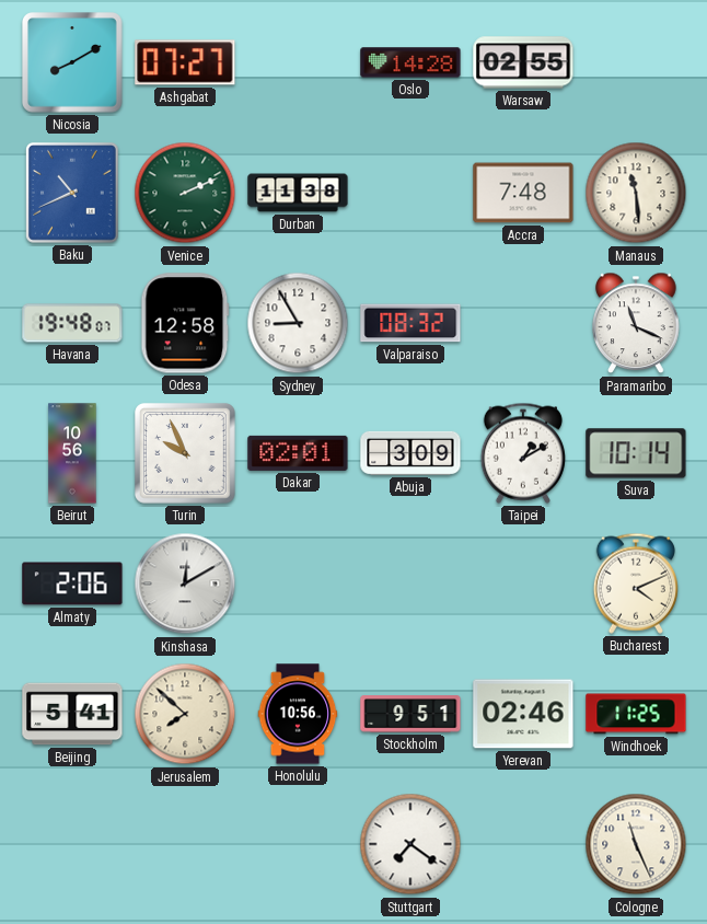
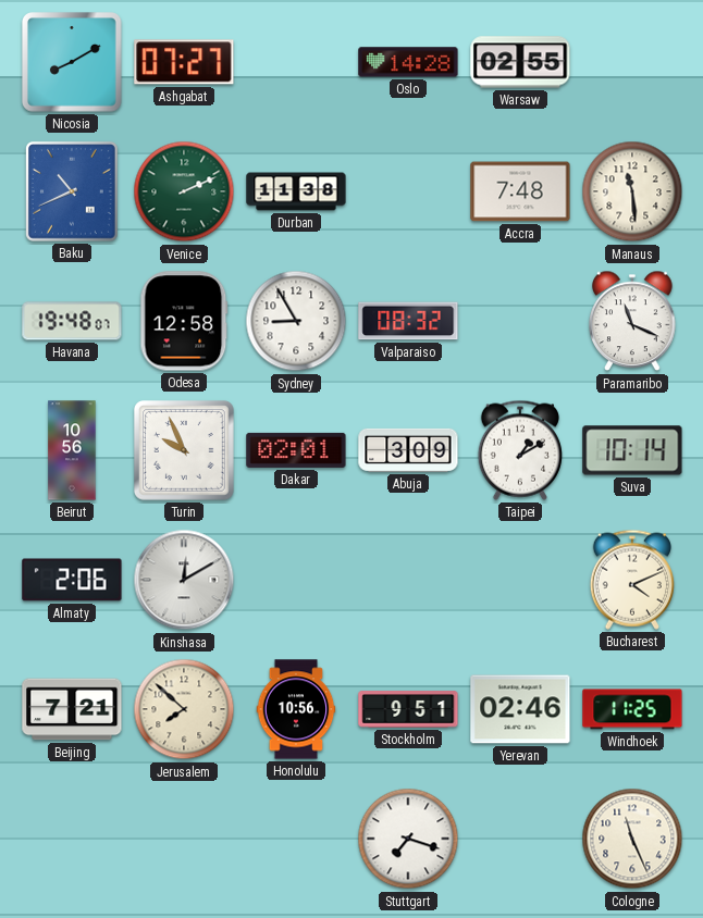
Beijing: 5:41 -> 7:21
Stuttgart: 7:21 -> 7:18
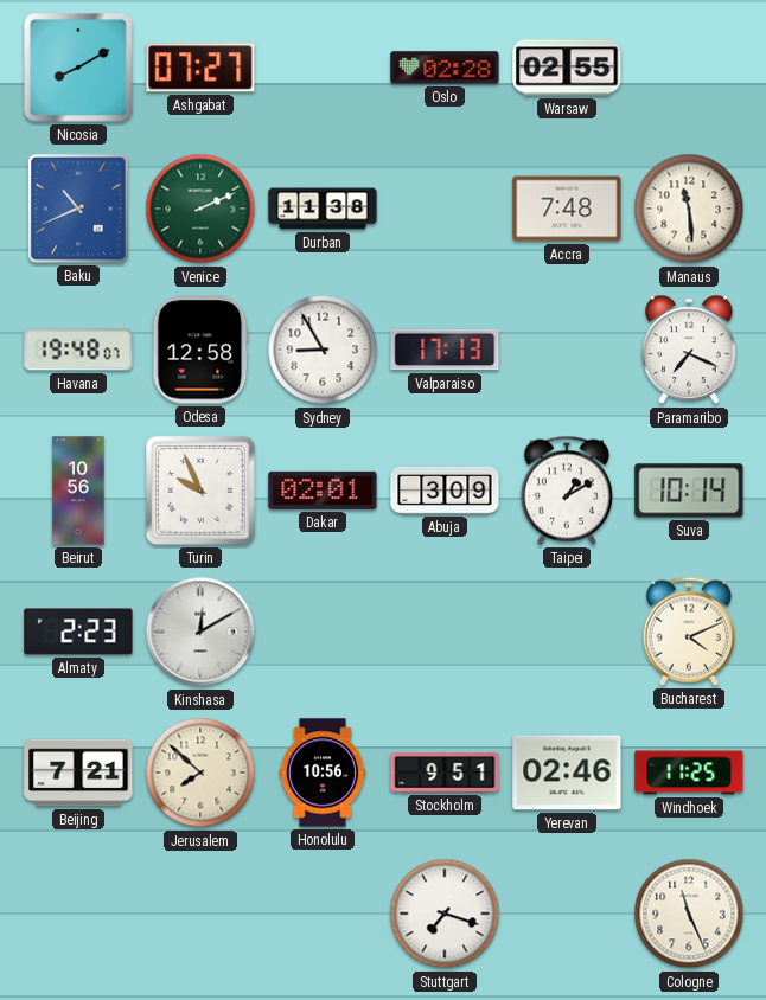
Oslo: 14:28 -> 02:28
Valparaiso: 08:32 -> 17:13
Paramaribo: 11:19 -> 7:19
Almaty: 2:06 -> 2:23
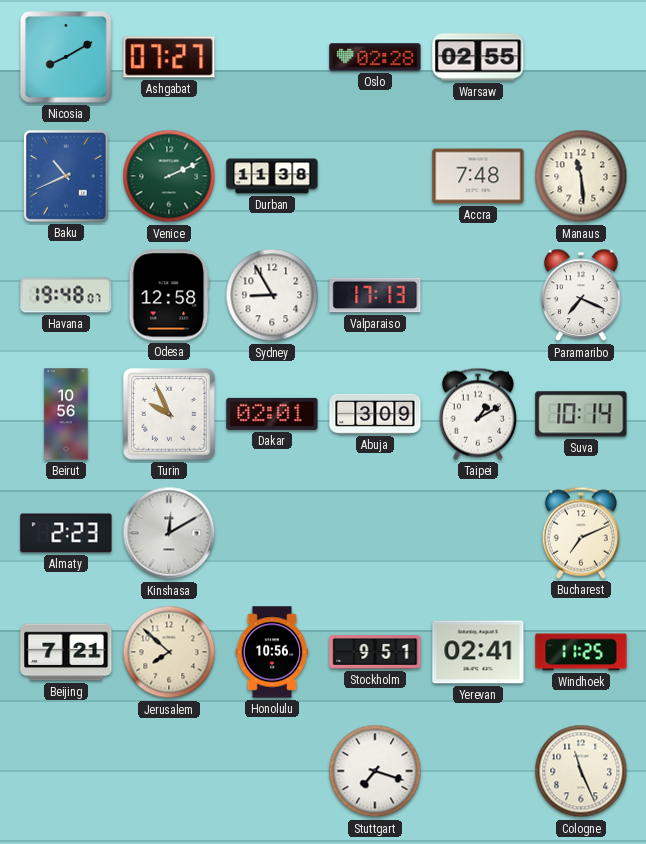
Bucharest: 4:11 -> 7:11
Yerevan: 02:46 -> 02:41
